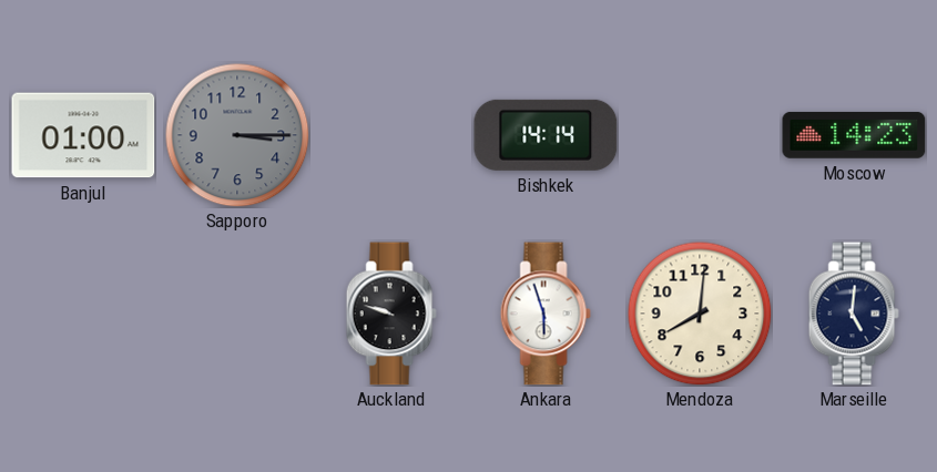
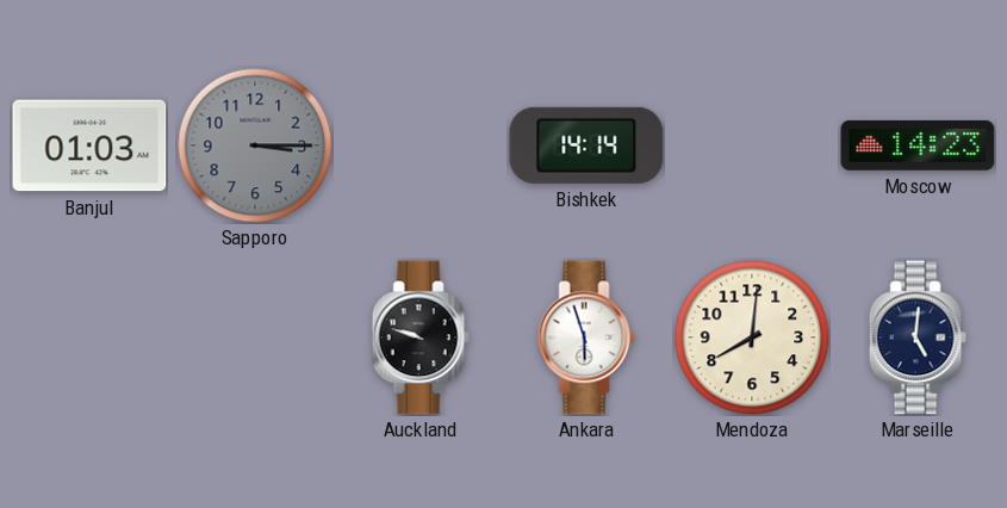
Banjul: 01:00 -> 01:03
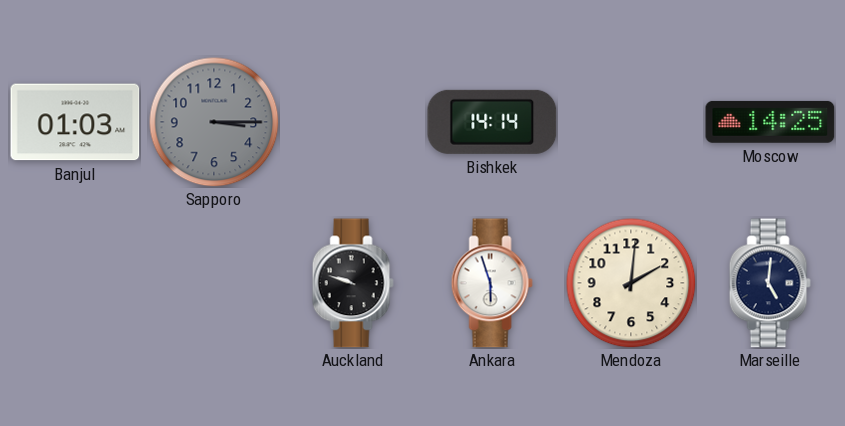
Moscow: 14:23 -> 14:25
Mendoza: 8:01 -> 2:01
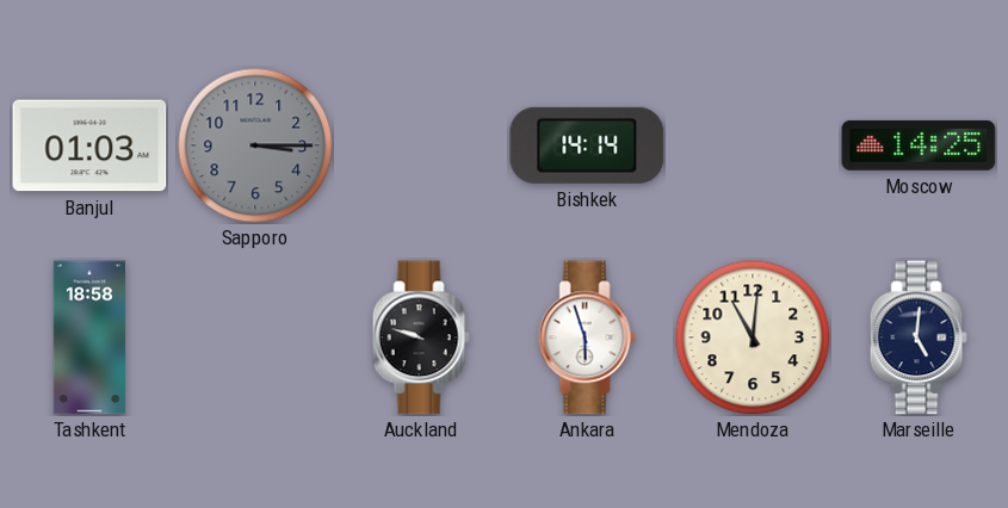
Tashkent: none -> 18:58
Mendoza: 2:01 -> 11:01
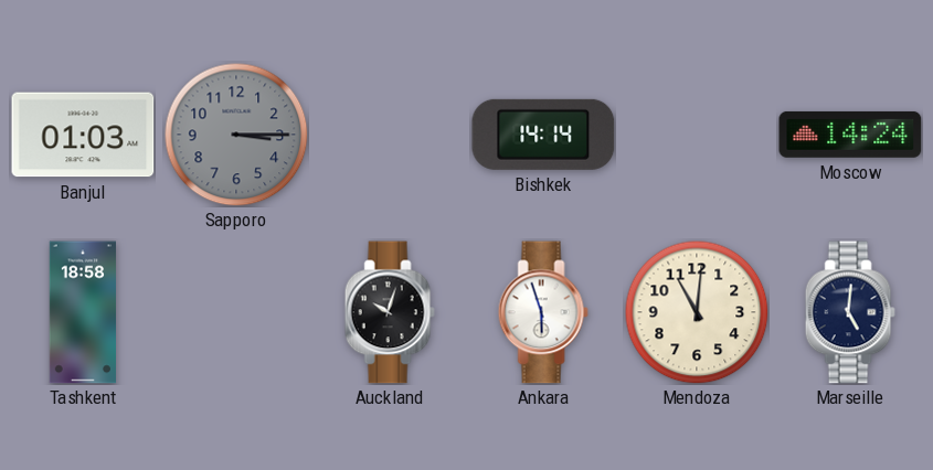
Moscow: 14:25 -> 14:24
Auckland: 9:48 -> 10:03
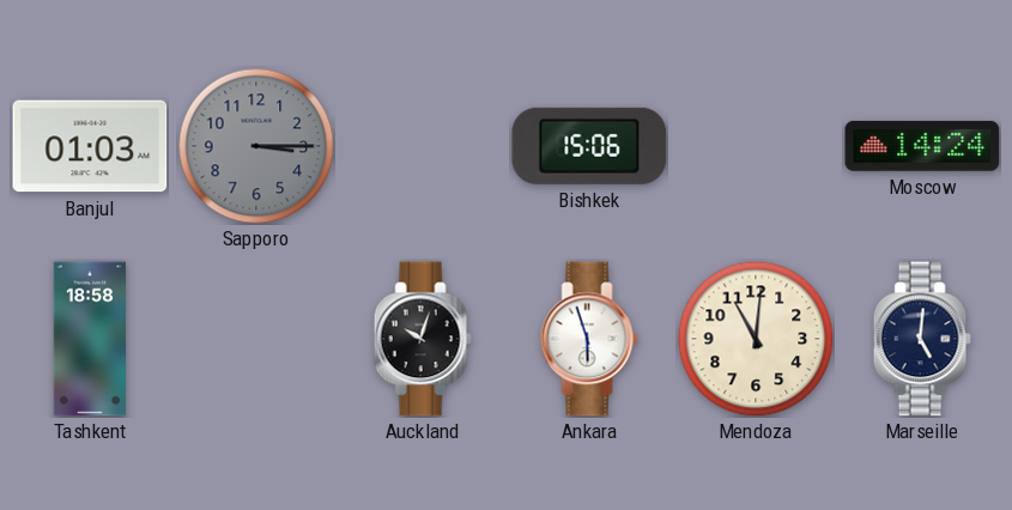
Bishkek: 14:14 -> 15:06
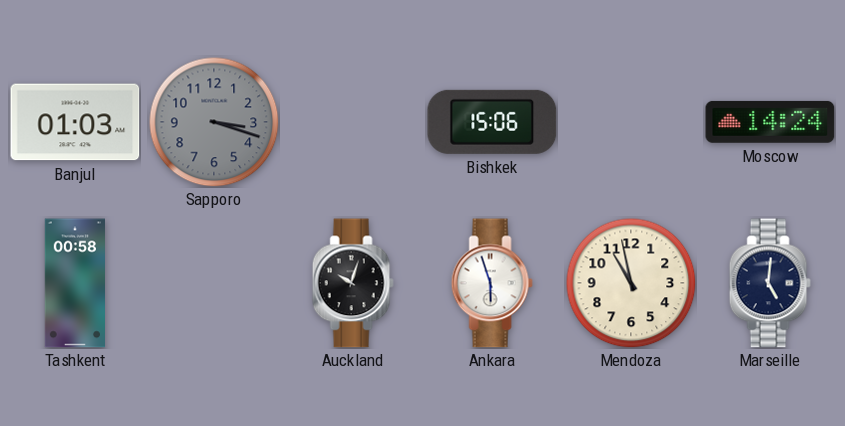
Sapporo: 3:15 -> 3:18
Tashkent: 18:58 -> 00:58
Mendoza: 11:01 -> 10:58
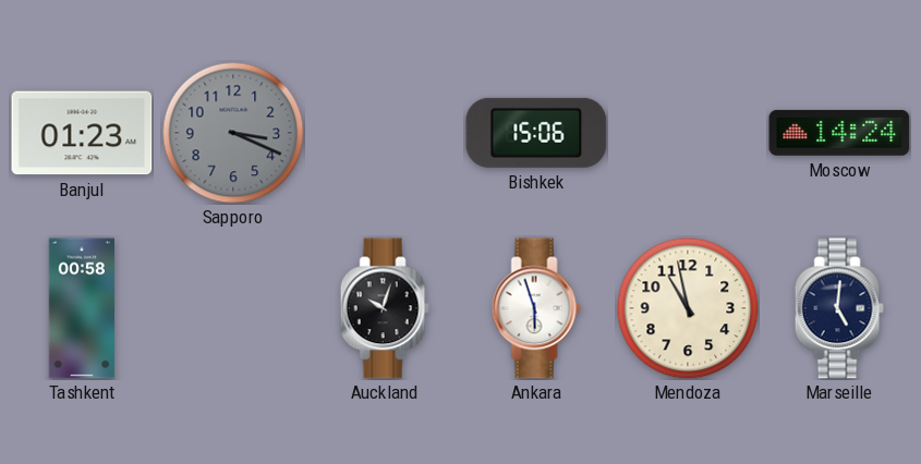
Banjul: 01:03 -> 01:23
Sapporo: 3:18 -> 3:19
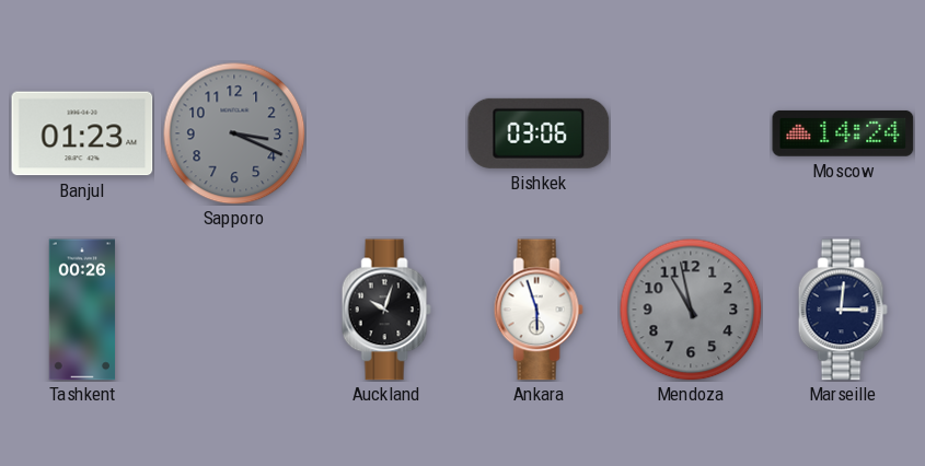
Bishkek: 15:06 -> 03:06
Tashkent: 00:58 -> 00:26
Mendoza dial: cream -> grey
Marseille: 5:01 -> 3:01
